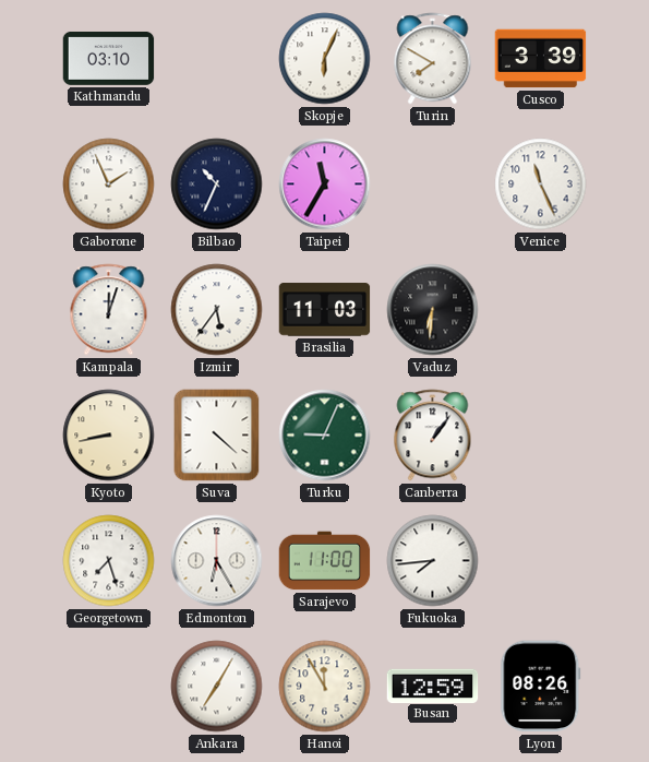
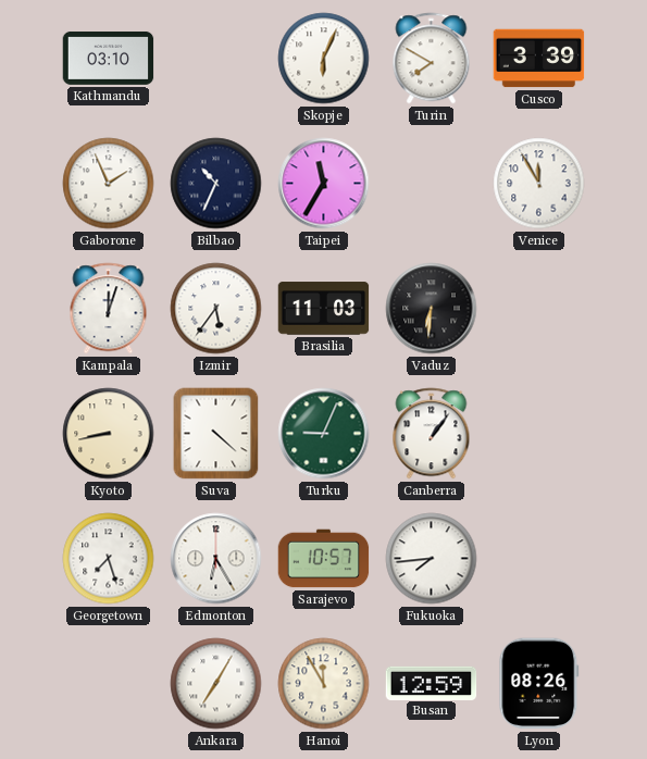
Venice: 11:26 -> 11:55
Sarajevo: 11:00 -> 10:57
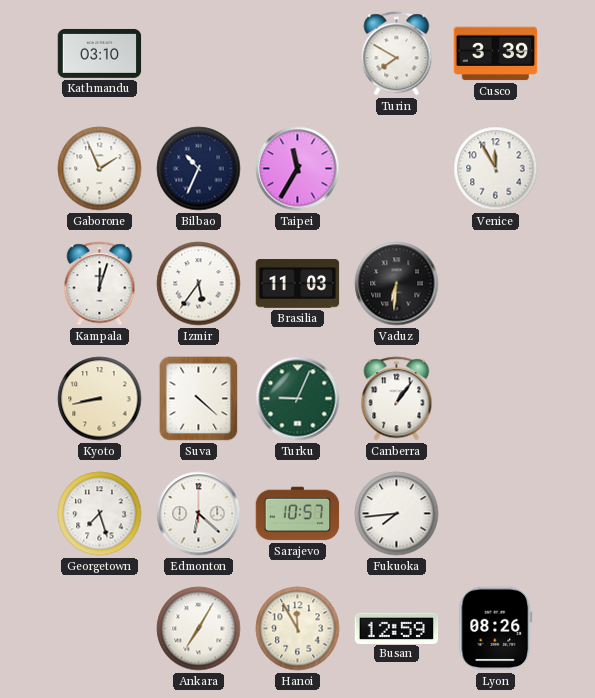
Skopje: 6:04 -> none
Edmonton: 6:25 -> 6:22
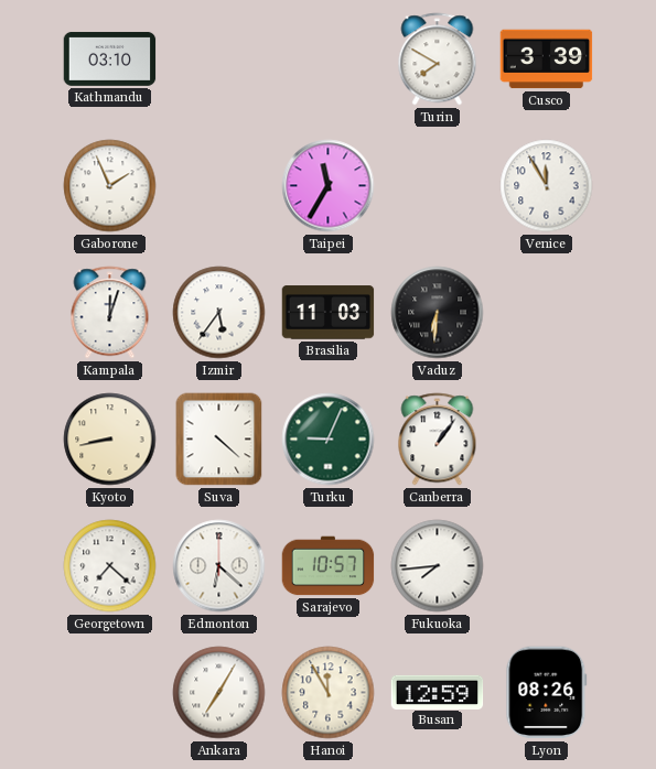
Bilbao: 10:34 -> none
Georgetown: 7:27 -> 7:22
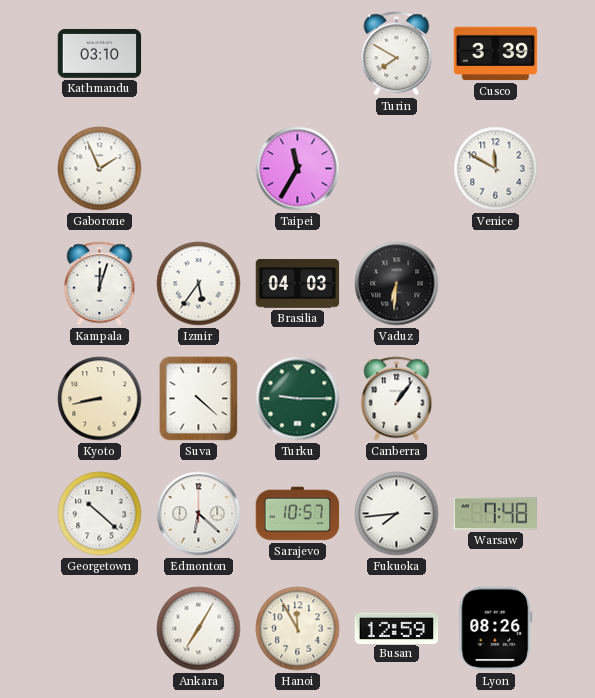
Venice: 11:55 -> 11:50
Brasilia: 11:03 -> 04:03
Turku: 9:04 -> 9:15
Georgetown: 7:22 -> 10:22
Warsaw: none -> 7:48
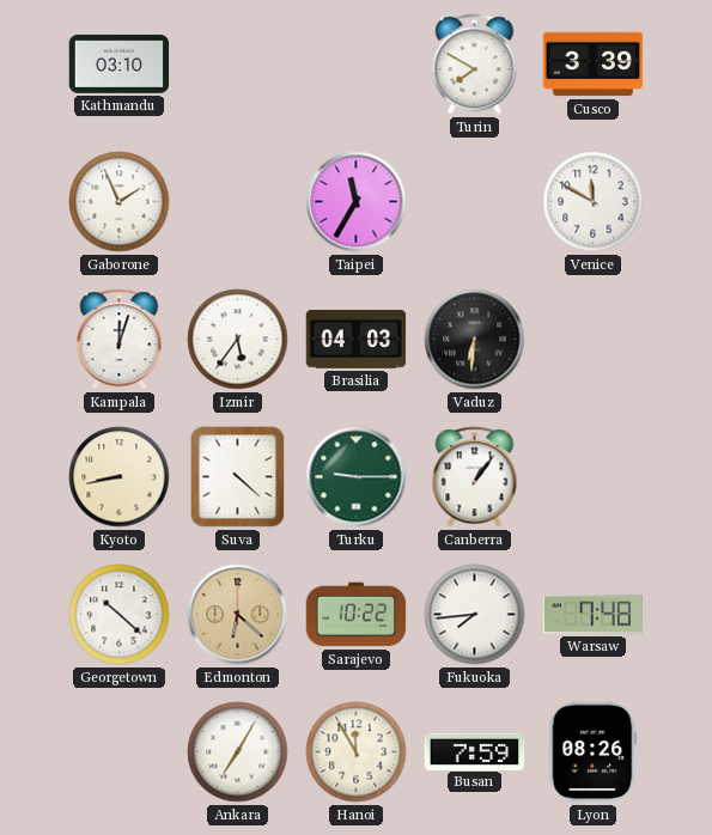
Edmonton dial: white -> champagne
Sarajevo: 10:57 -> 10:22
Busan: 12:59 -> 7:59
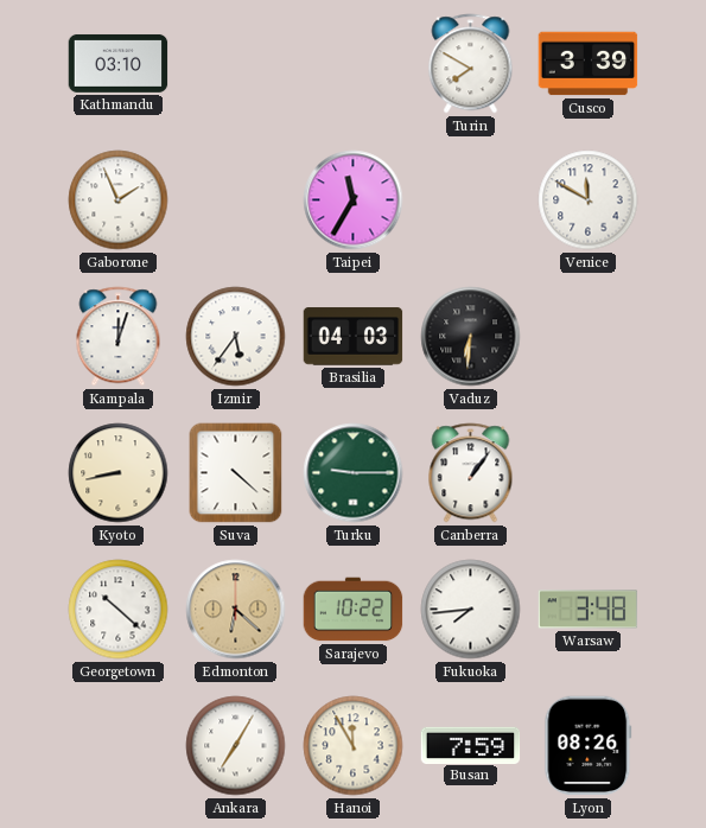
Warsaw: 7:48 -> 3:48
